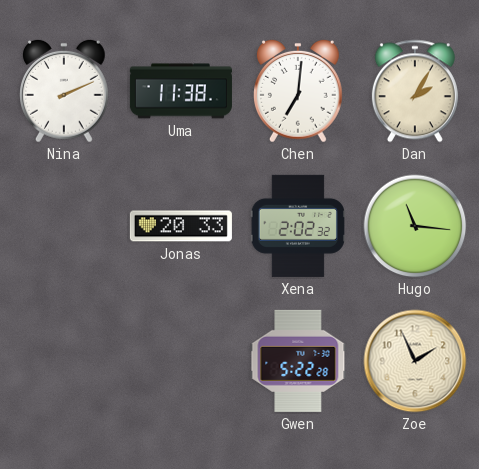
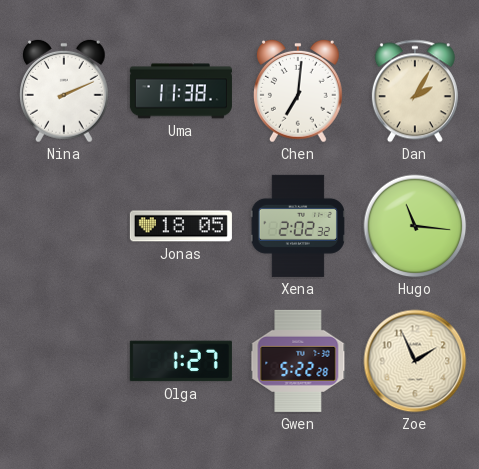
Jonas: 20:33 -> 18:05
Olga: none -> 1:27
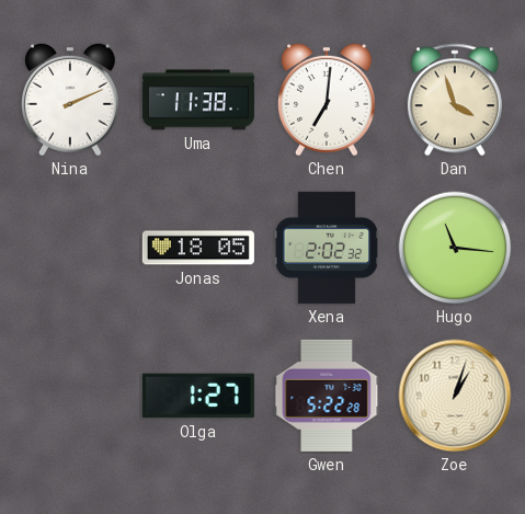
Dan: 2:05 -> 3:57
Zoe: 1:56 -> 1:03
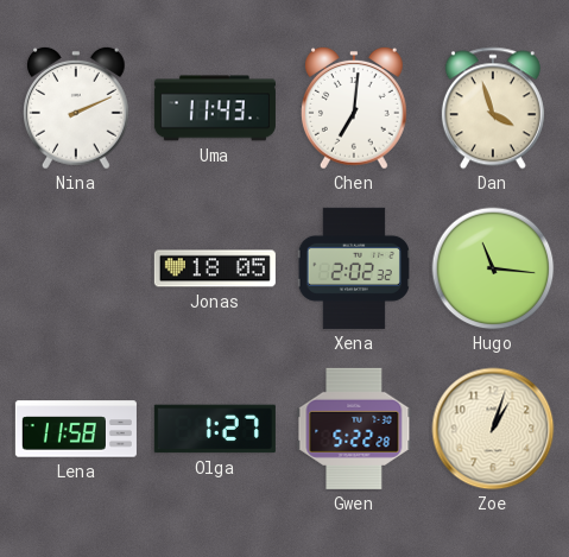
Uma: 11:38 -> 11:43
Lena: none -> 11:58
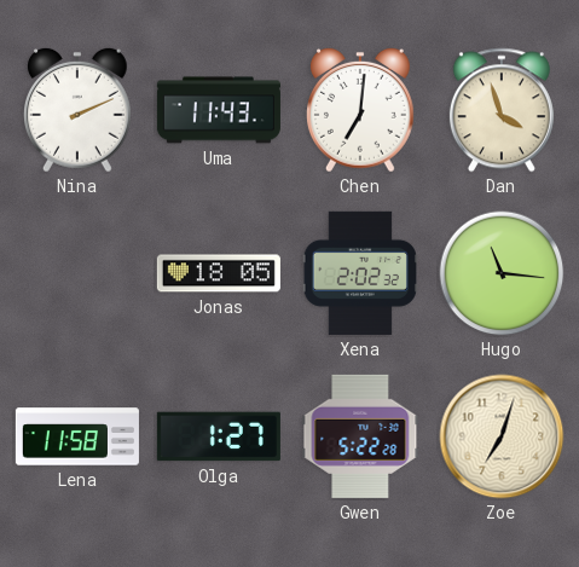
Zoe: 1:03 -> 7:03
